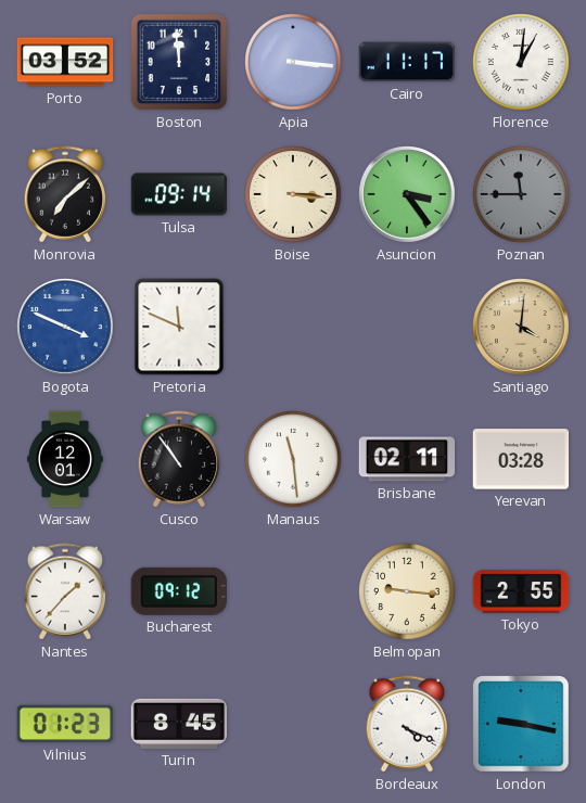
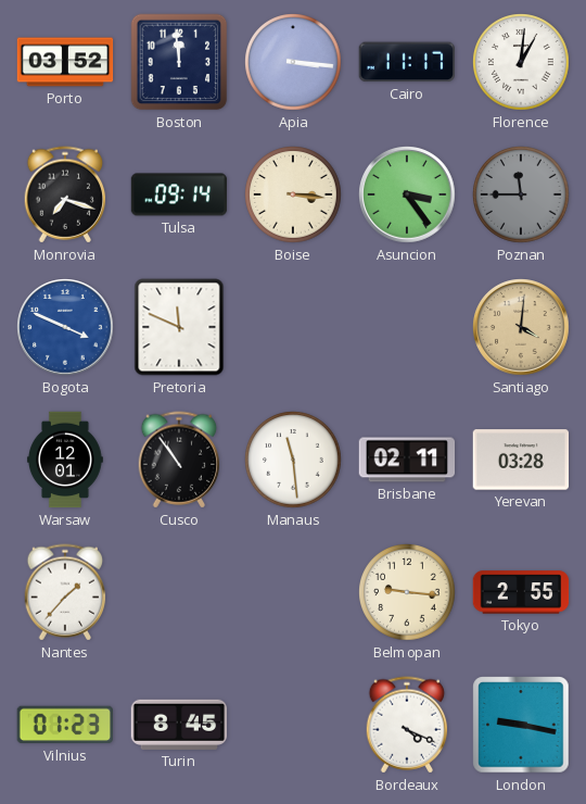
Monrovia: 7:08 -> 7:18
Bucharest: 09:12 -> none
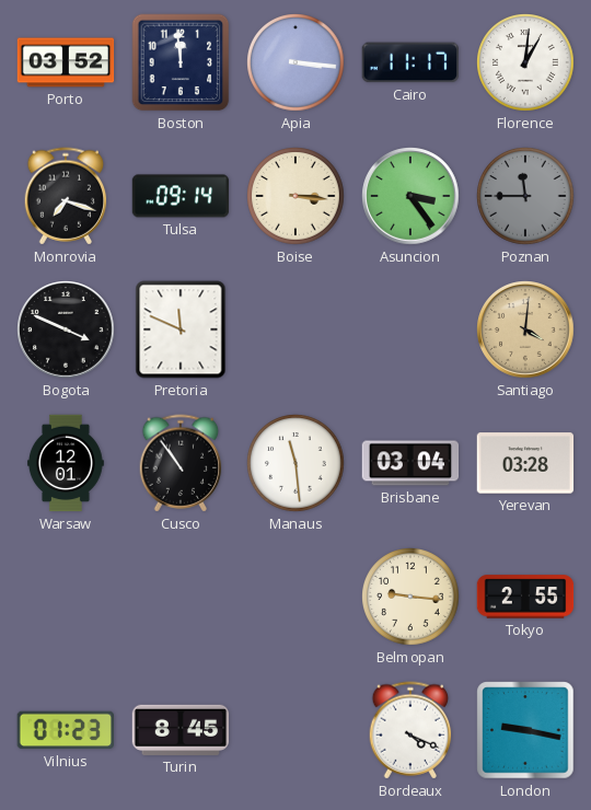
Bogota dial: blue -> black
Brisbane: 02:11 -> 03:04
Nantes: 1:37 -> none
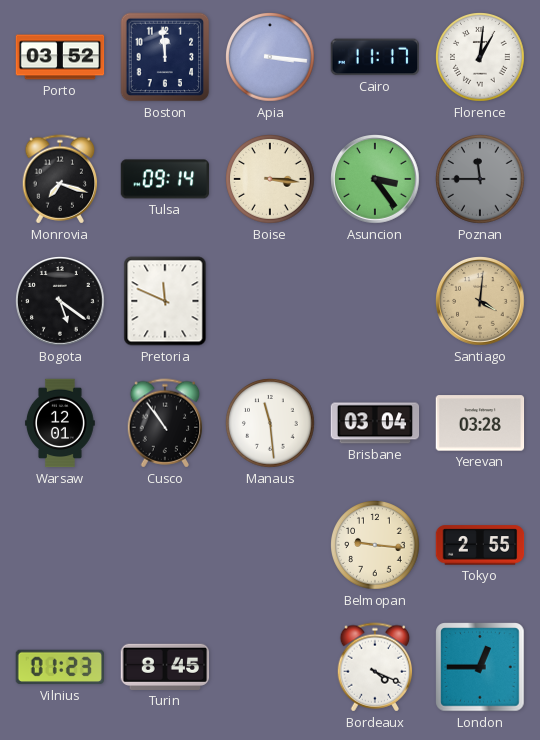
Bogota: 3:49 -> 5:21
London: 9:17 -> 12:45
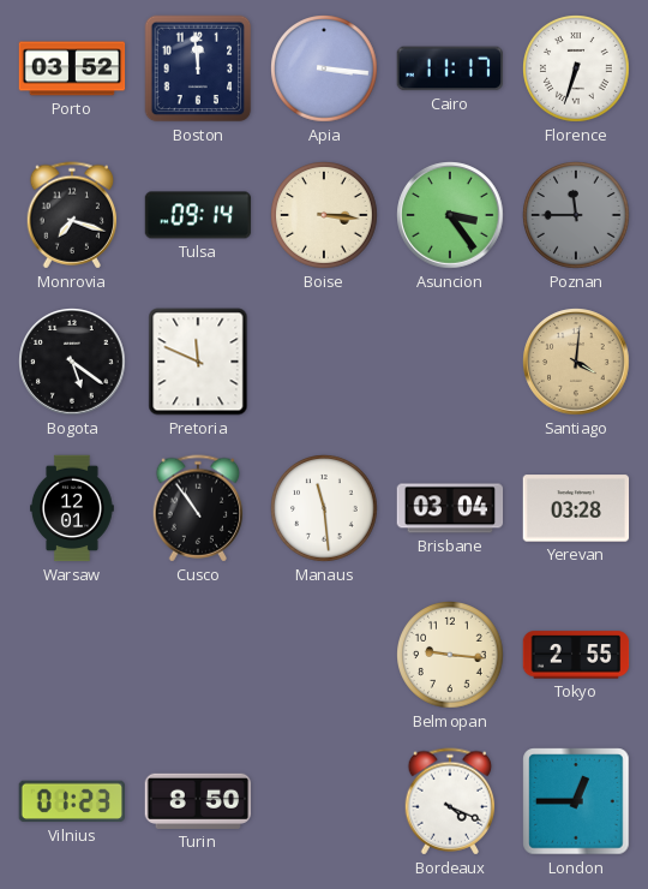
Florence: 1:01 -> 6:33
Turin: 8:45 -> 8:50
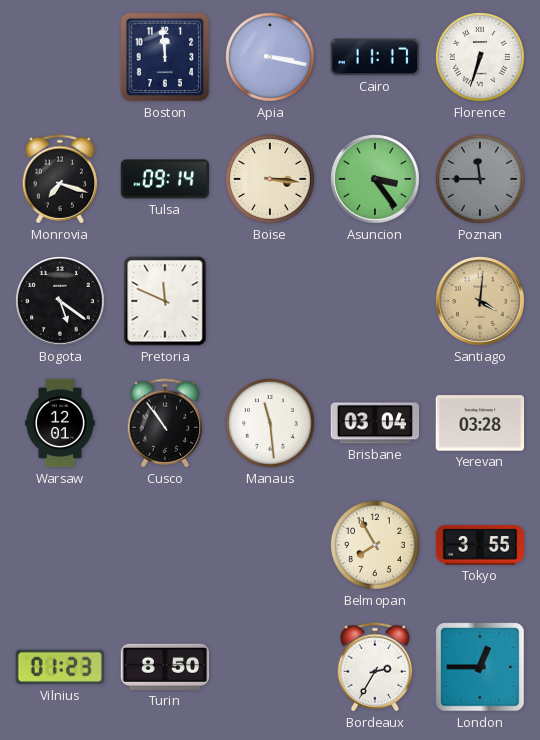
Porto: 03:52 -> none
Apia: 3:16 -> 3:17
Belmopan: 9:16 -> 7:55
Tokyo: 2:55 -> 3:55
Bordeaux: 4:19 -> 2:35
